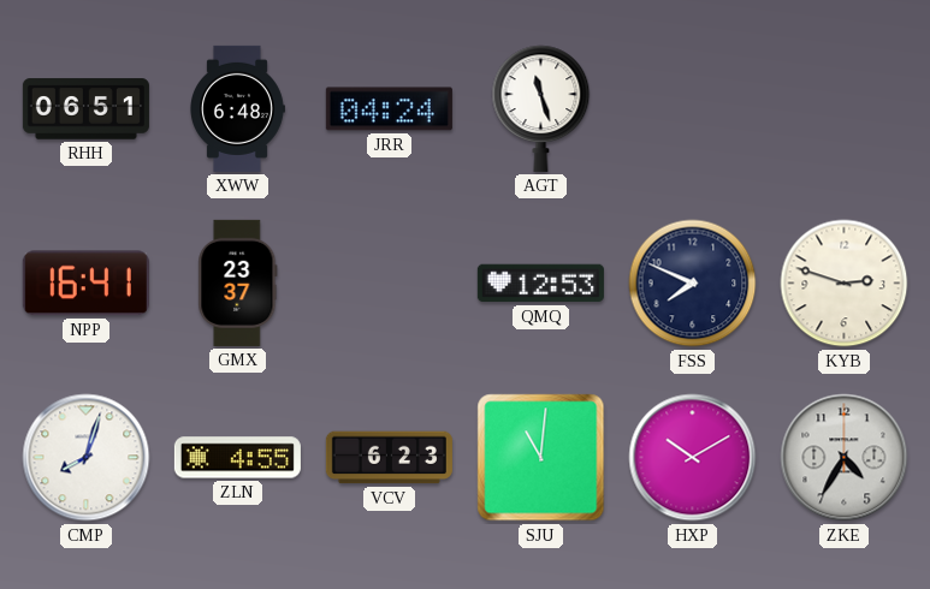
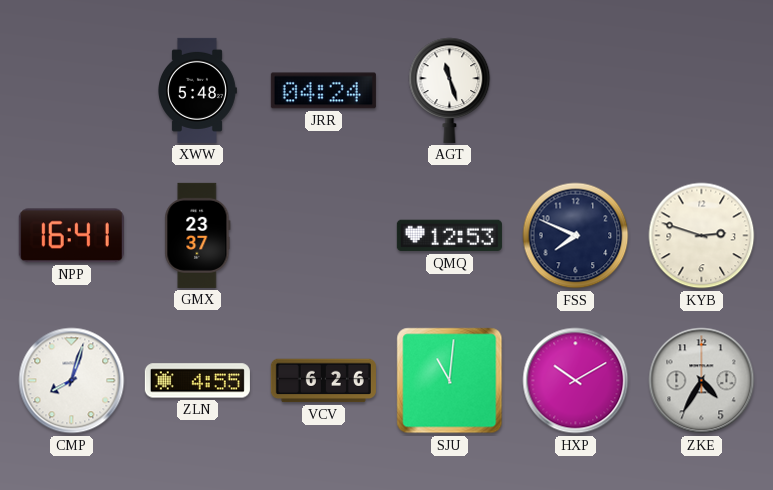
RHH: 06:51 -> none
XWW: 6:48 -> 5:48
VCV: 6:23 -> 6:26
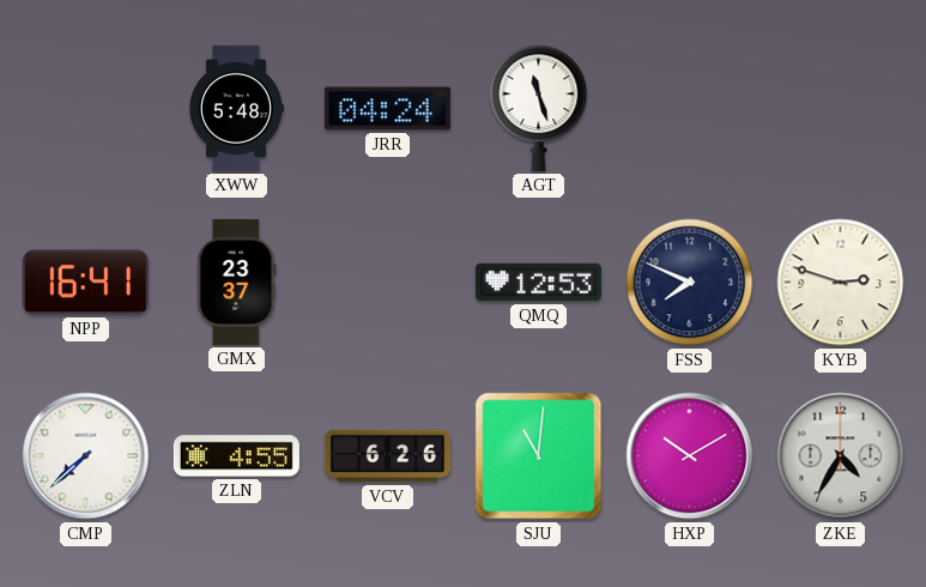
CMP: 8:03 -> 7:38
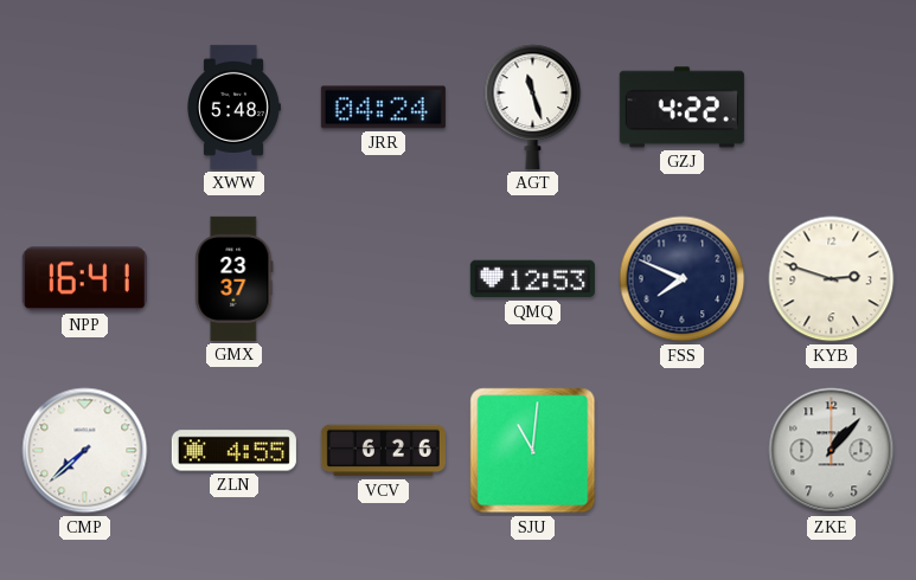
GZJ: none -> 4:22
HXP: 10:10 -> none
ZKE: 4:35 -> 1:07
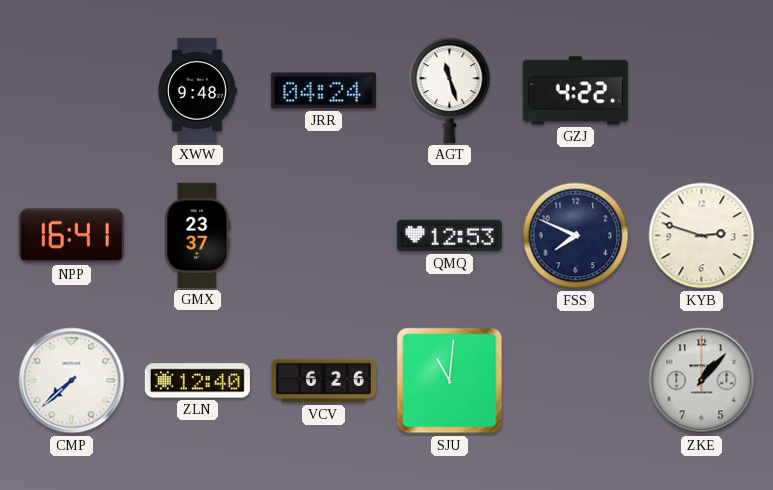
XWW: 5:48 -> 9:48
ZLN: 4:55 -> 12:40
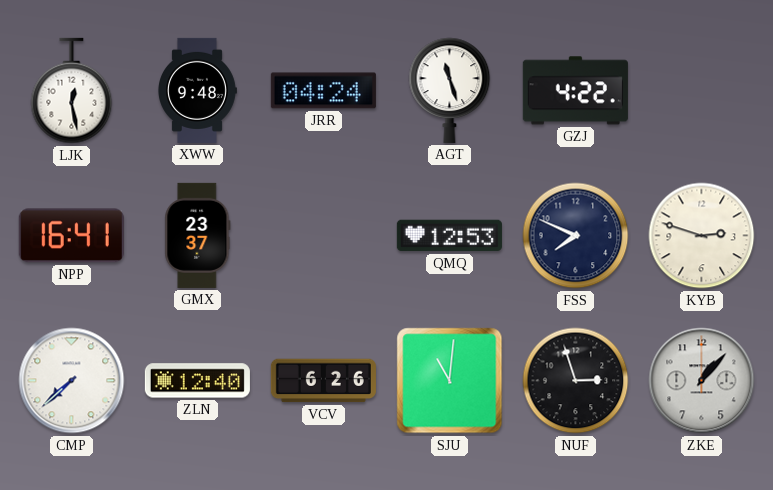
LJK: none -> 12:28
NUF: none -> 2:57
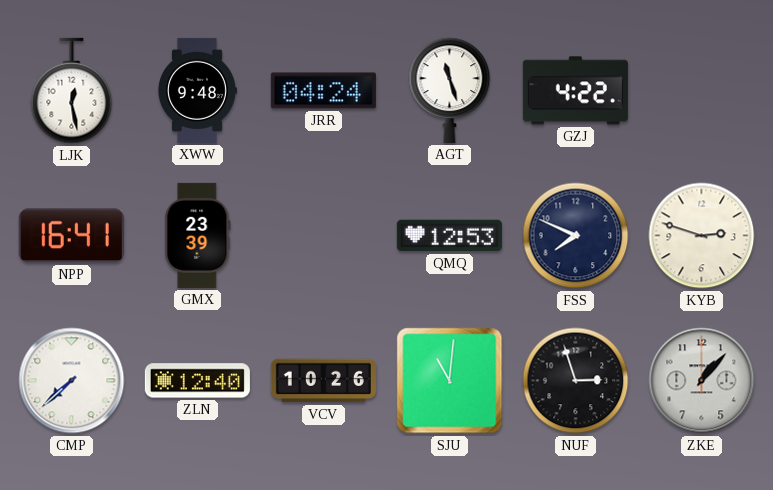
GMX: 23:37 -> 23:39
VCV: 6:26 -> 10:26
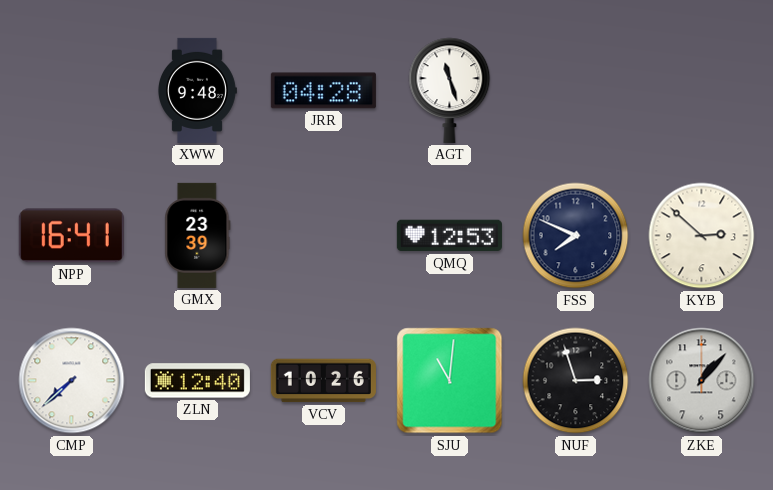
LJK: 12:28 -> none
JRR: 04:24 -> 04:28
GZJ: 4:22 -> none
KYB: 2:48 -> 2:52
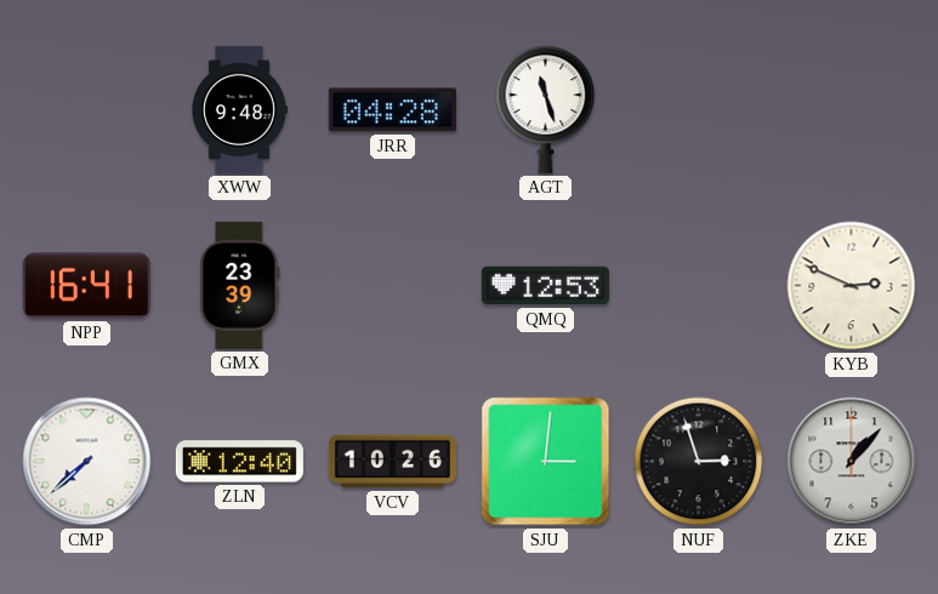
FSS: 7:49 -> none
KYB: 2:52 -> 2:49
SJU: 11:01 -> 3:01
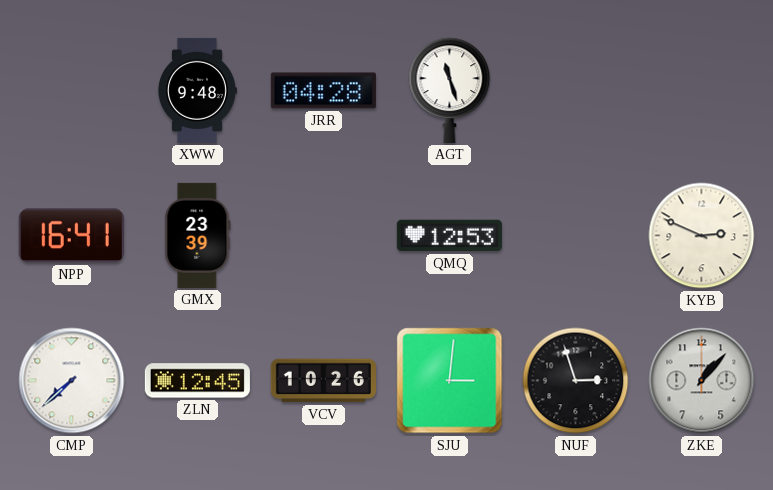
ZLN: 12:40 -> 12:45
